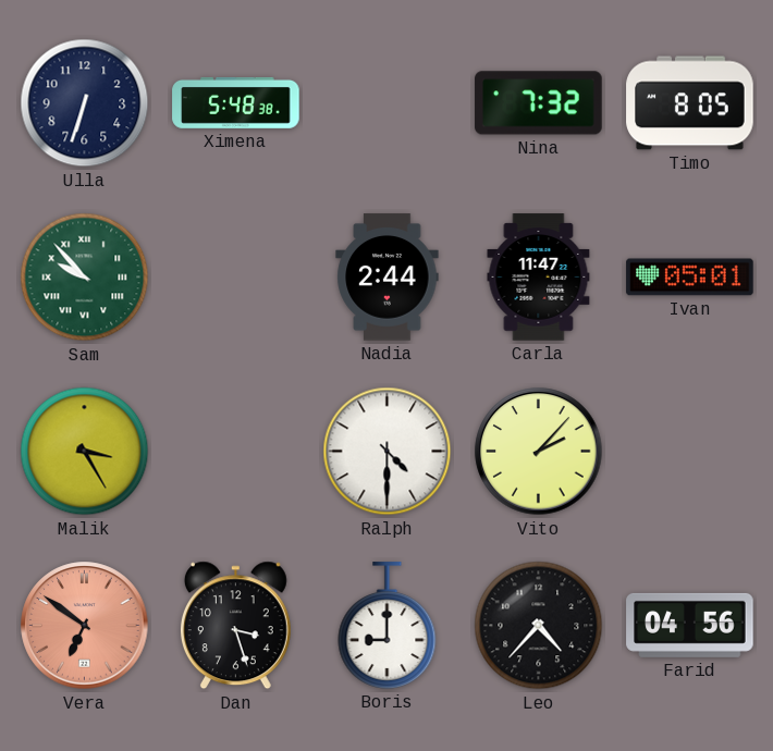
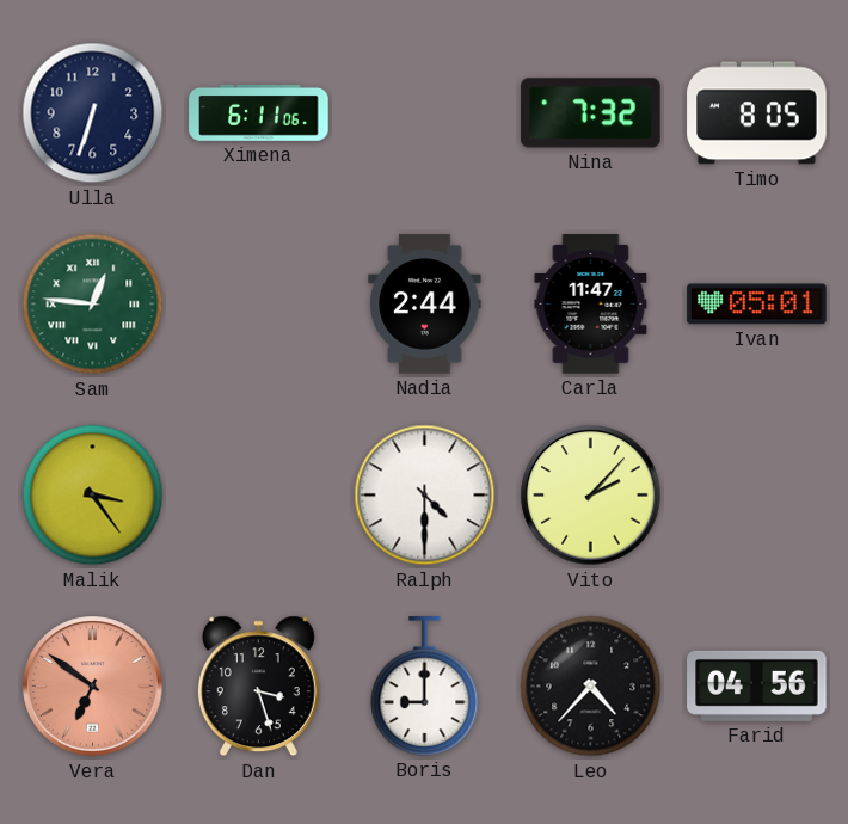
Ximena: 5:48 -> 6:11
Sam: 9:53 -> 12:46
Malik: 3:25 -> 3:24
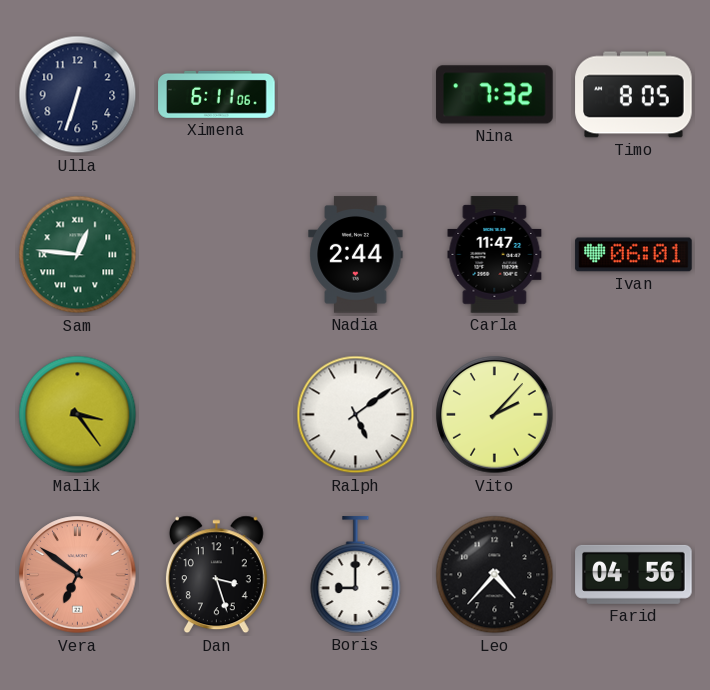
Ivan: 05:01 -> 06:01
Ralph: 4:30 -> 5:09
